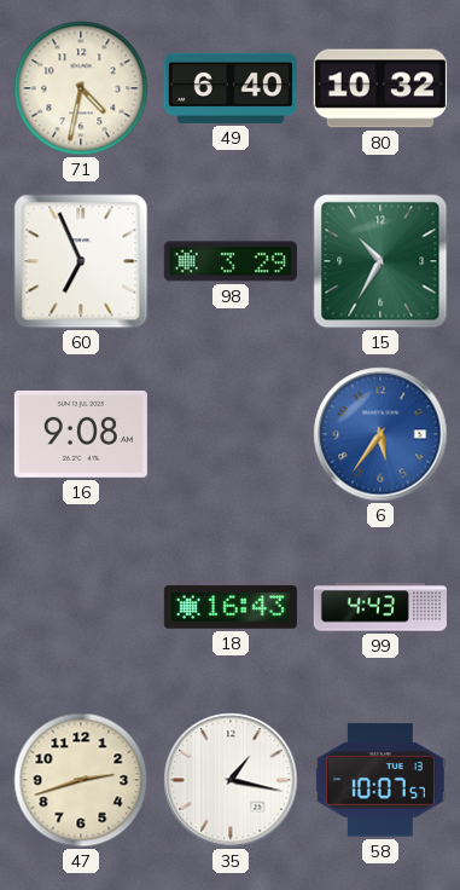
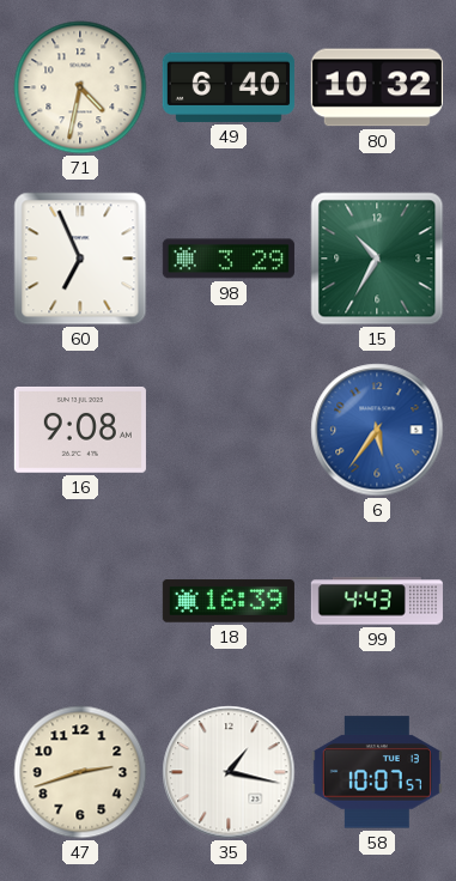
18: 16:43 -> 16:39
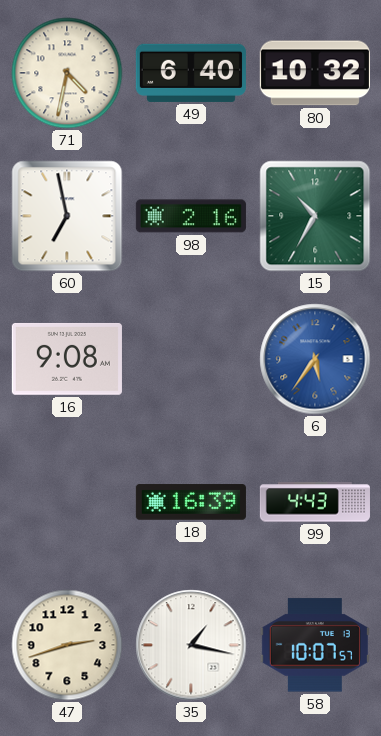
60: 6:56 -> 6:58
98: 3:29 -> 2:16
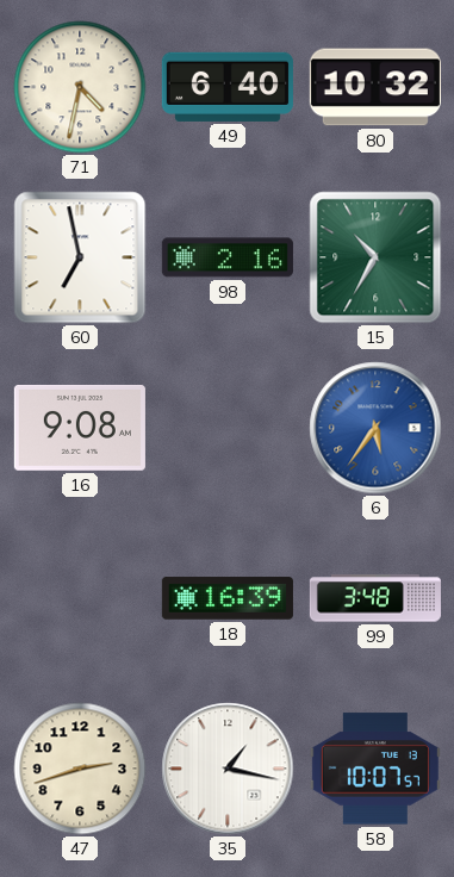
99: 4:43 -> 3:48
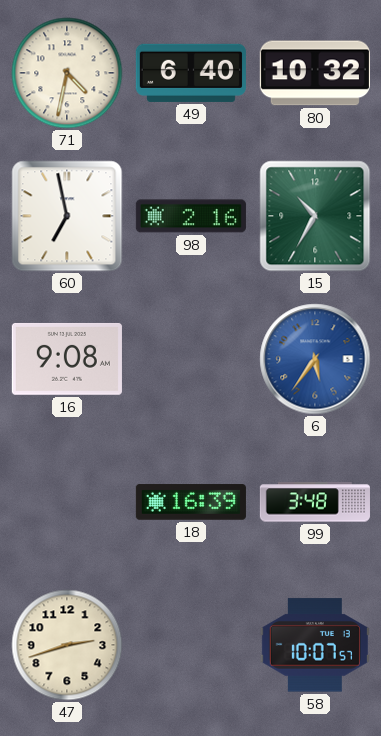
35: 1:17 -> none
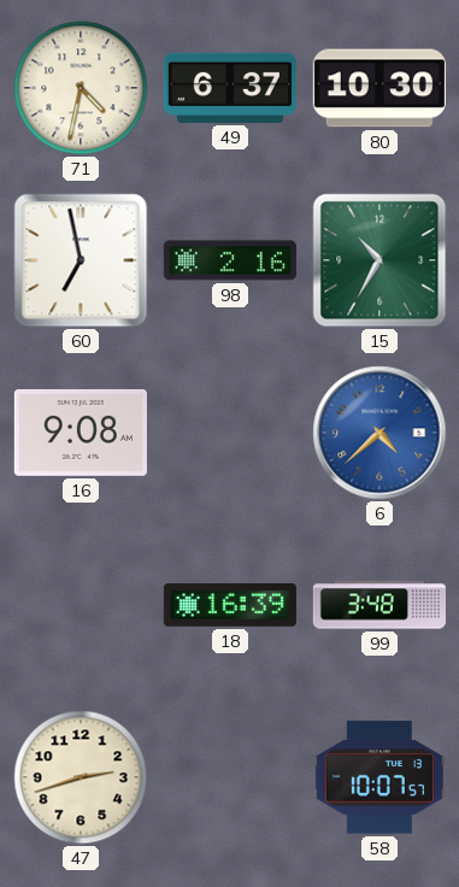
49: 6:40 -> 6:37
80: 10:32 -> 10:30
6: 5:36 -> 4:38
